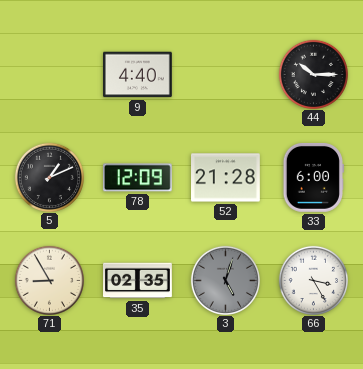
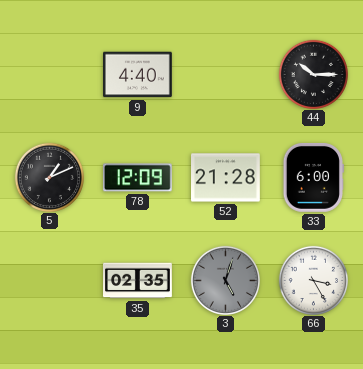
71: 8:55 -> none
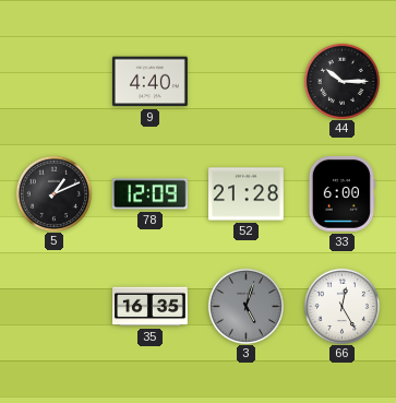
35: 02:35 -> 16:35
66: 3:25 -> 12:25
